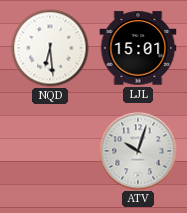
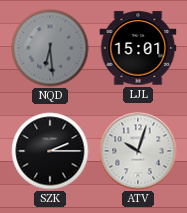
NQD dial: white -> grey
SZK: none -> 2:15
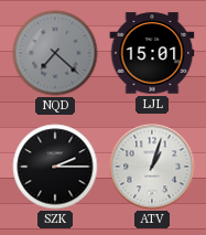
NQD: 6:29 -> 7:22
ATV: 10:03 -> 1:03
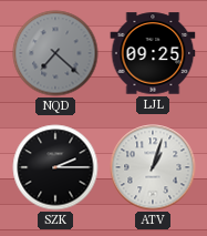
LJL: 15:01 -> 09:25
